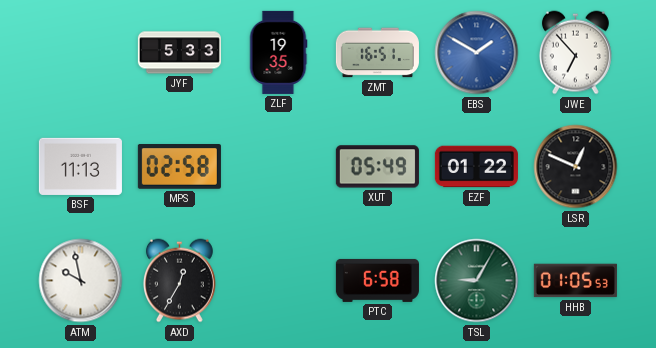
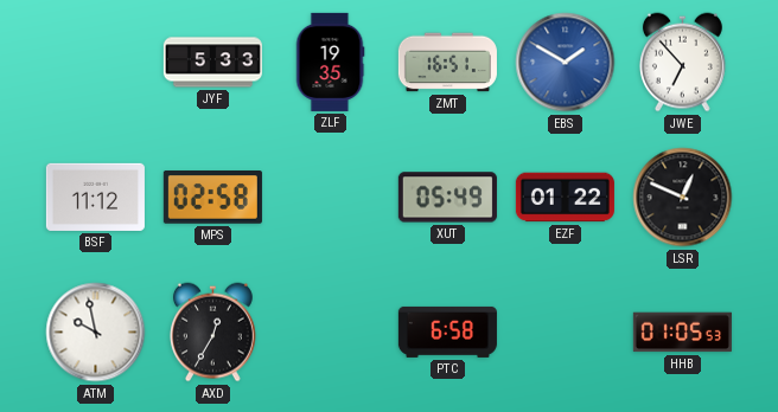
BSF: 11:13 -> 11:12
TSL: 9:05 -> none
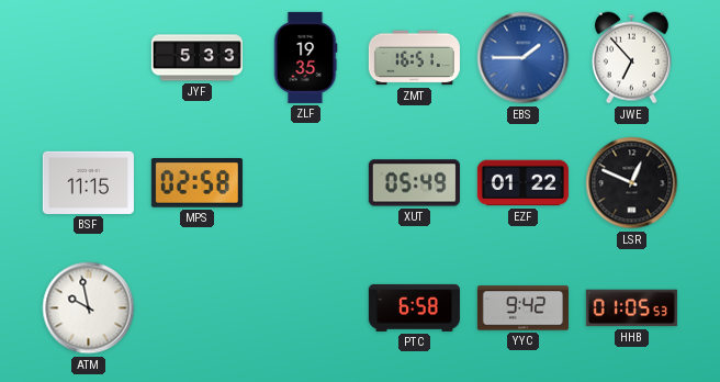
EBS: 1:50 -> 1:45
BSF: 11:12 -> 11:15
AXD: 12:35 -> none
YYC: none -> 9:42
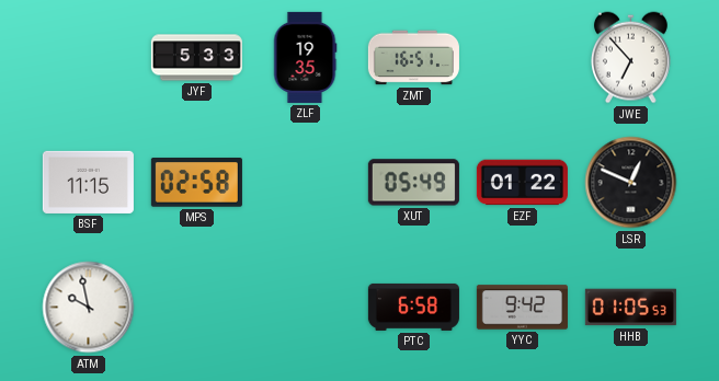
EBS: 1:45 -> none
